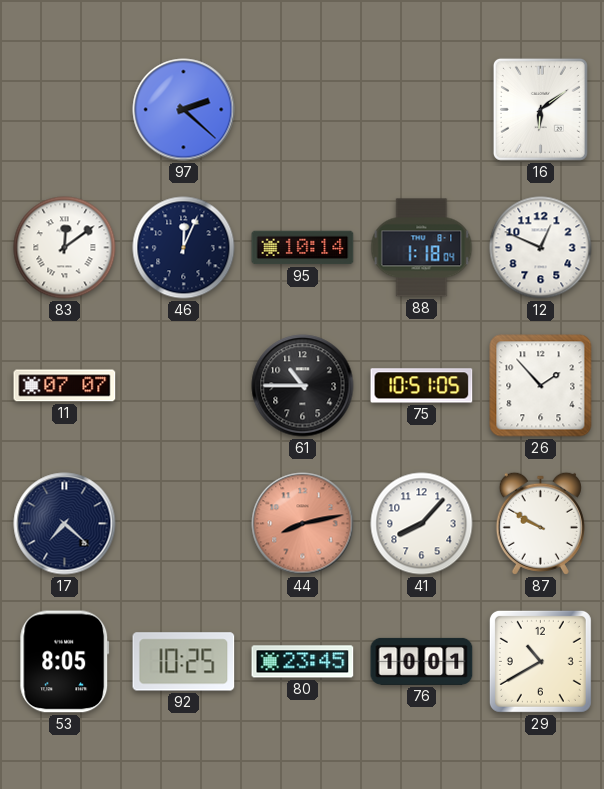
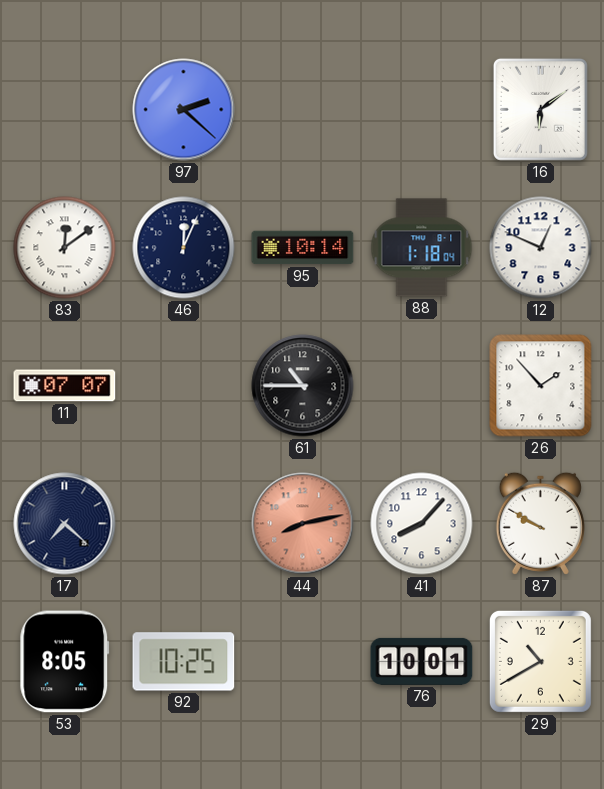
75: 10:51 -> none
80: 23:45 -> none
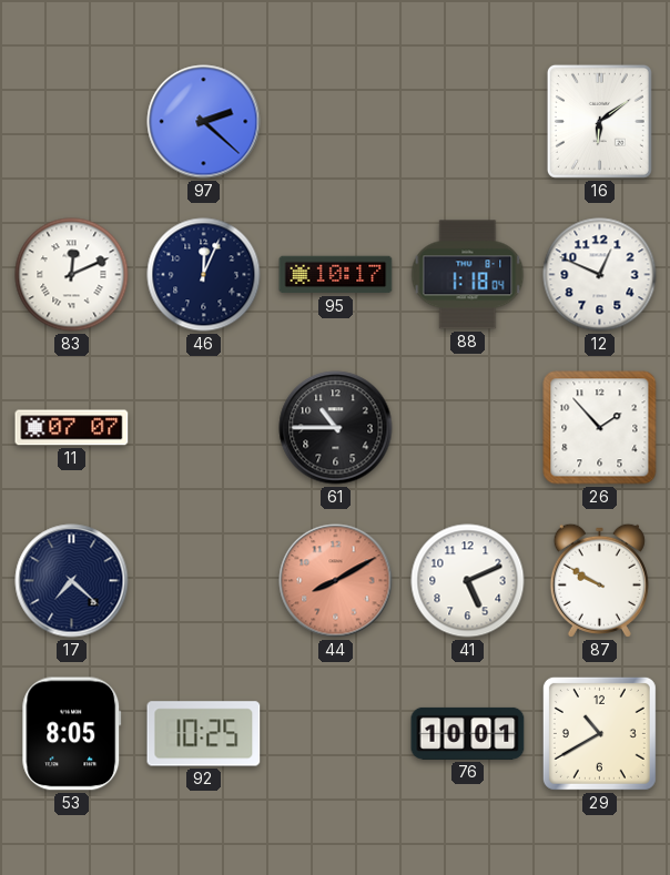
83: 12:09 -> 12:11
95: 10:14 -> 10:17
44: 8:13 -> 8:10
41: 8:07 -> 5:11
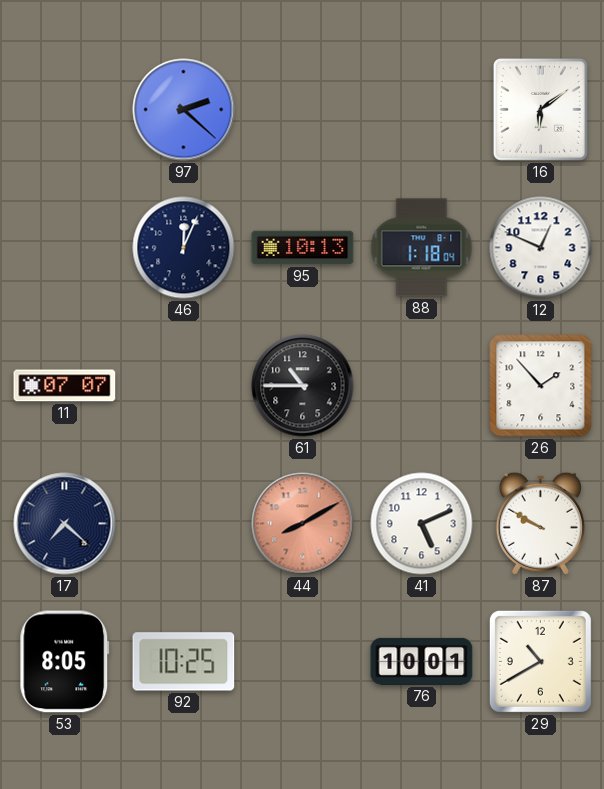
83: 12:11 -> none
95: 10:17 -> 10:13
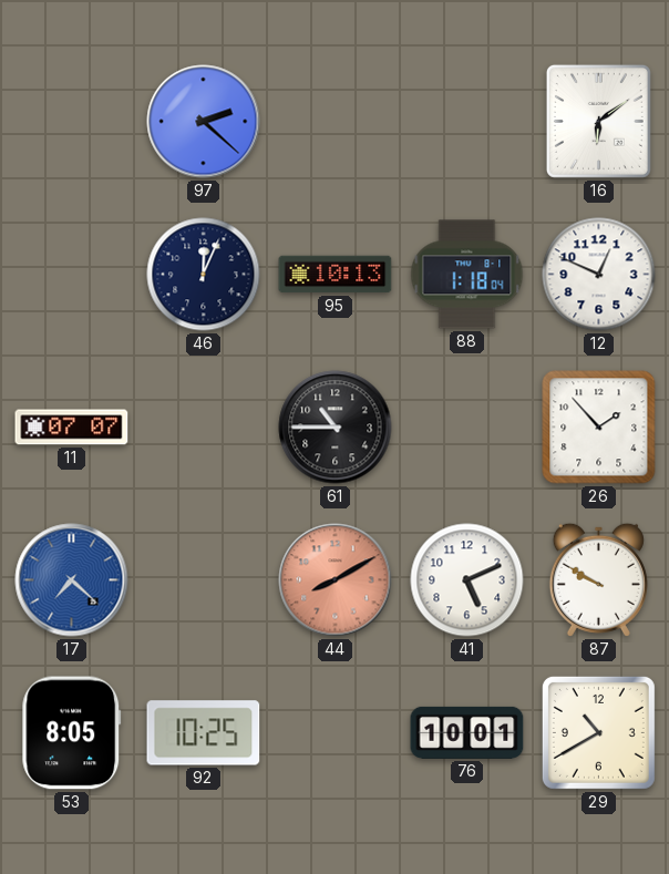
17 dial: navy -> blue
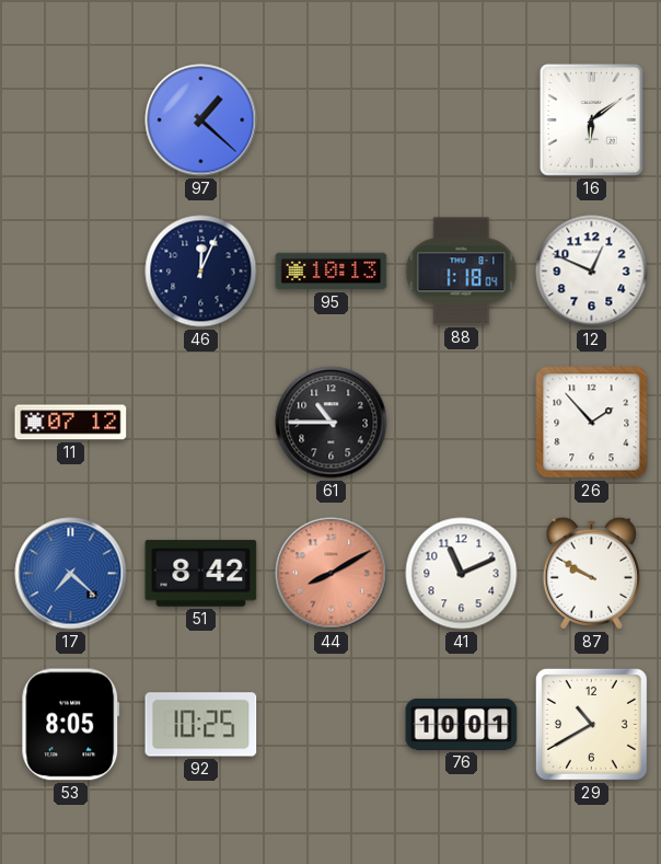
97: 2:22 -> 1:22
11: 07:07 -> 07:12
51: none -> 8:42
41: 5:11 -> 11:11
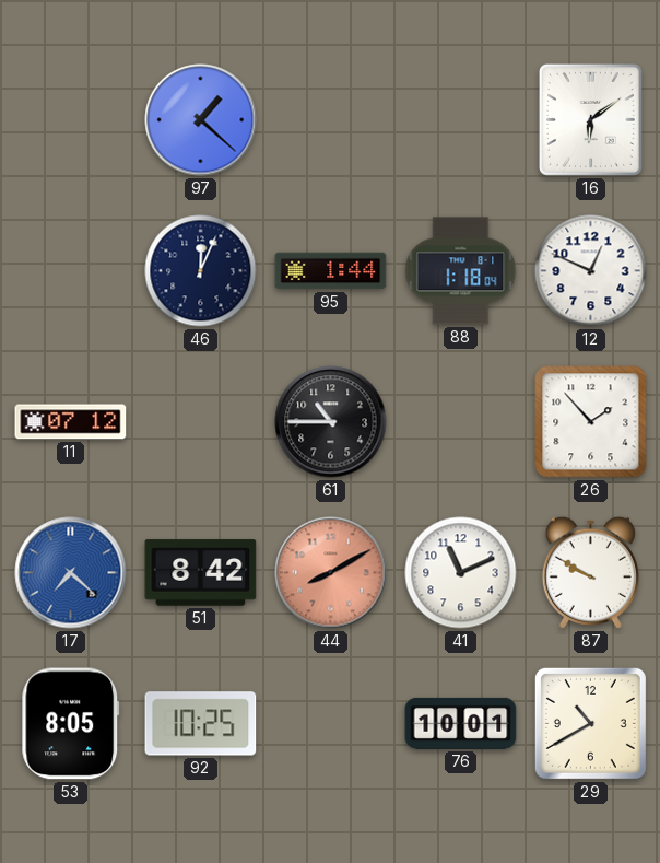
95: 10:13 -> 1:44
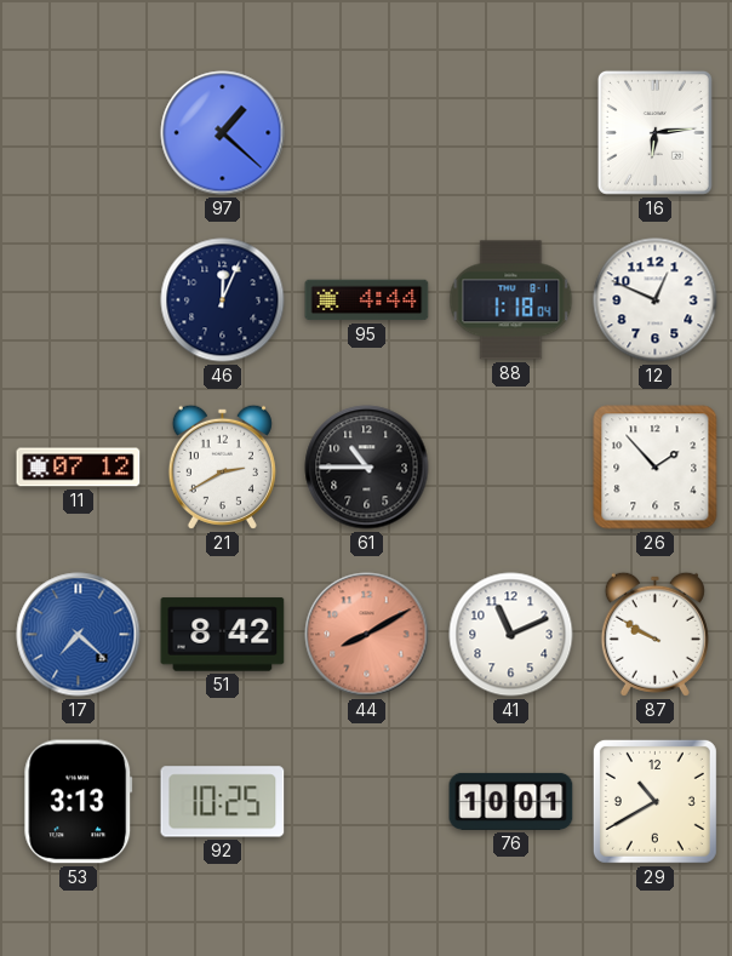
16: 6:09 -> 6:14
95: 1:44 -> 4:44
21: none -> 2:40
53: 8:05 -> 3:13
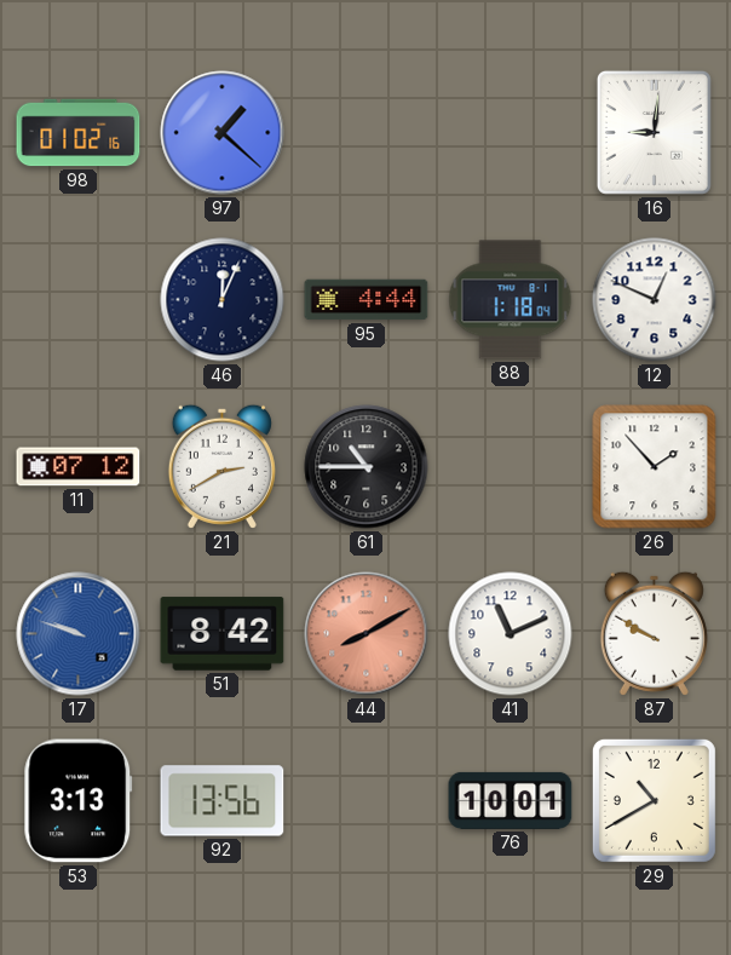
98: none -> 01:02
16: 6:14 -> 9:01
17: 7:22 -> 9:48
92: 10:25 -> 13:56
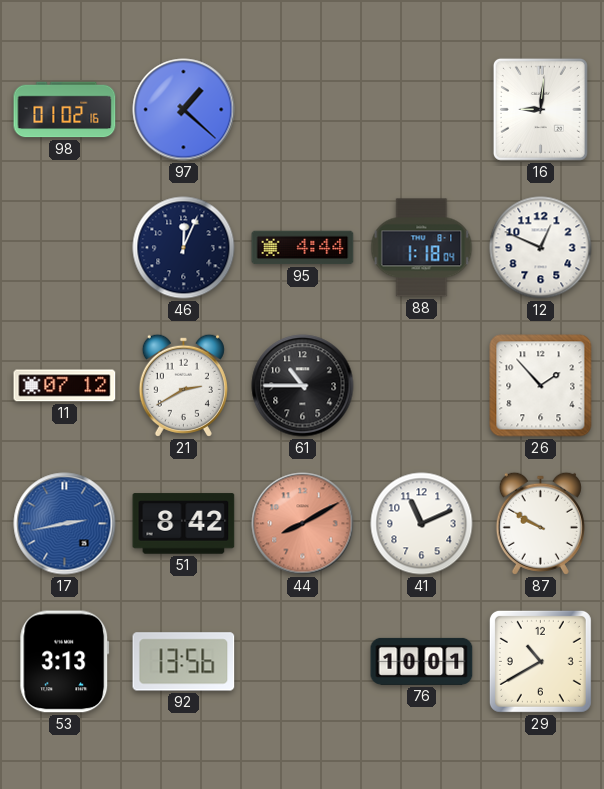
17: 9:48 -> 2:43
